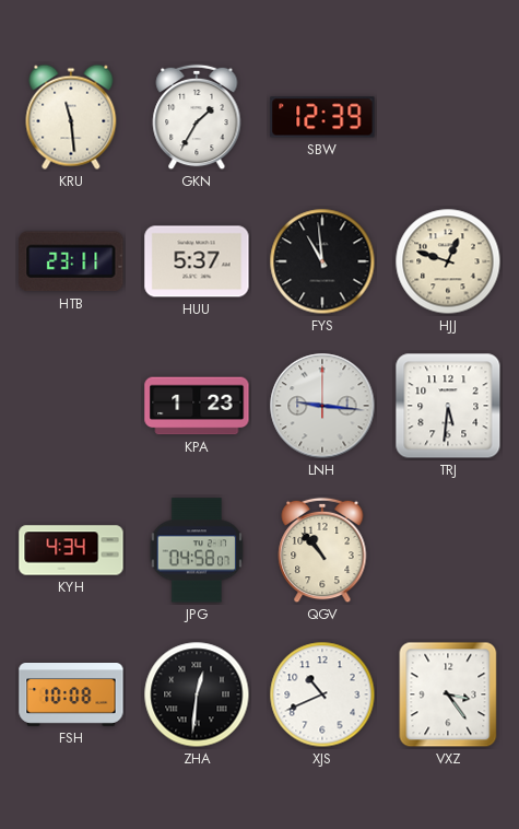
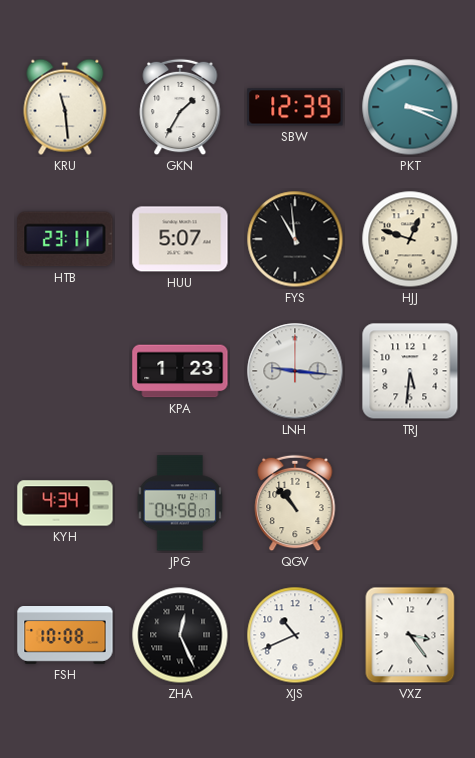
PKT: none -> 3:19
HUU: 5:37 -> 5:07
ZHA: 12:31 -> 12:26
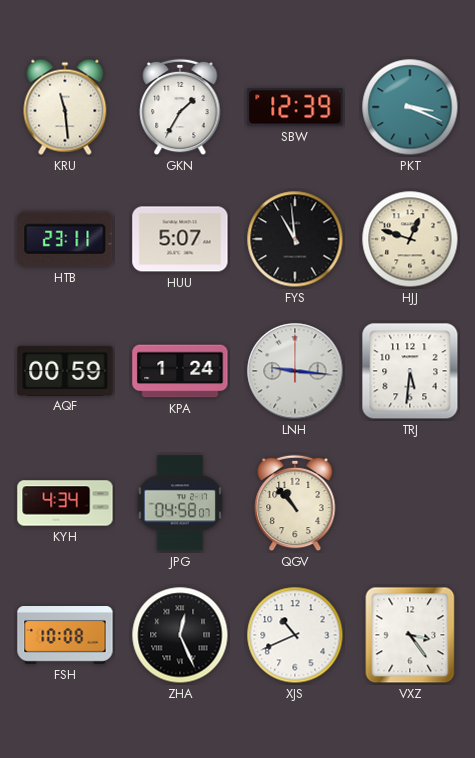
AQF: none -> 00:59
KPA: 1:23 -> 1:24
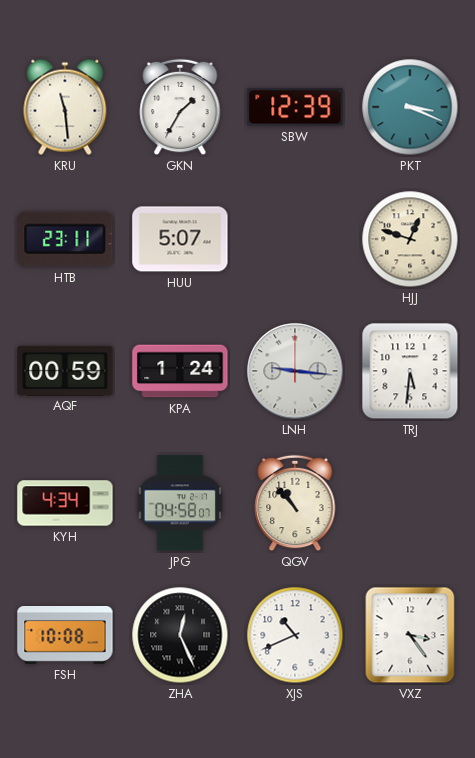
FYS: 10:59 -> none
